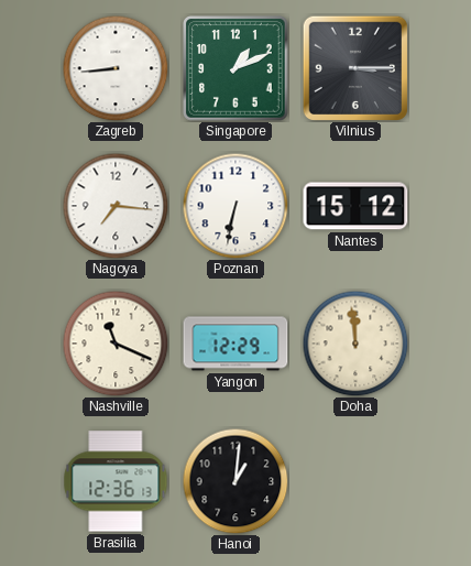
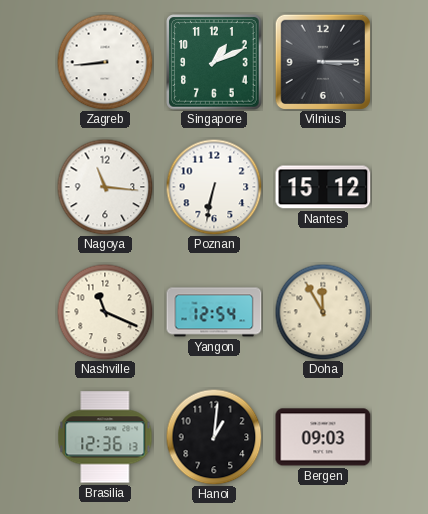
Nagoya: 7:16 -> 11:16
Yangon: 12:29 -> 12:54
Doha: 11:59 -> 11:55
Bergen: none -> 09:03
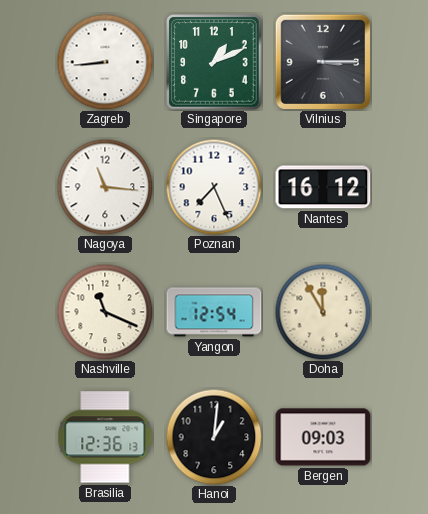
Poznan: 6:32 -> 7:26
Nantes: 15:12 -> 16:12
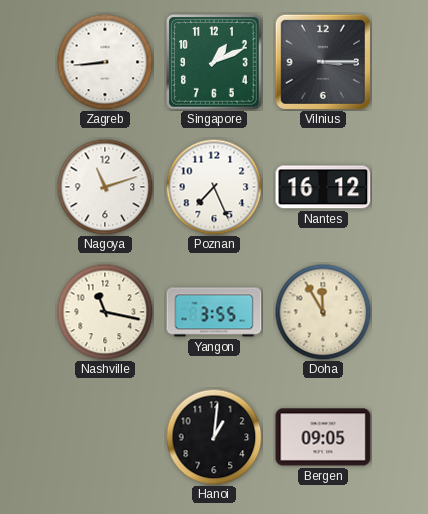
Nagoya: 11:16 -> 11:12
Nashville: 11:19 -> 11:17
Yangon: 12:54 -> 3:55
Brasilia: 12:36 -> none
Bergen: 09:03 -> 09:05
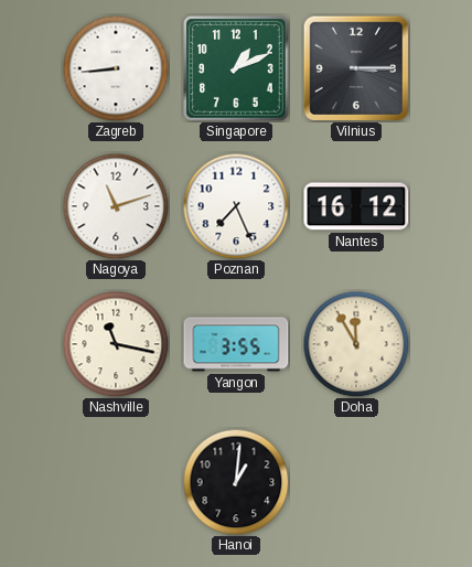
Bergen: 09:05 -> none
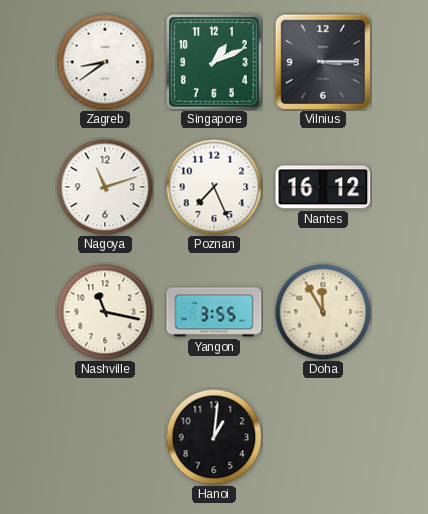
Zagreb: 8:44 -> 8:39
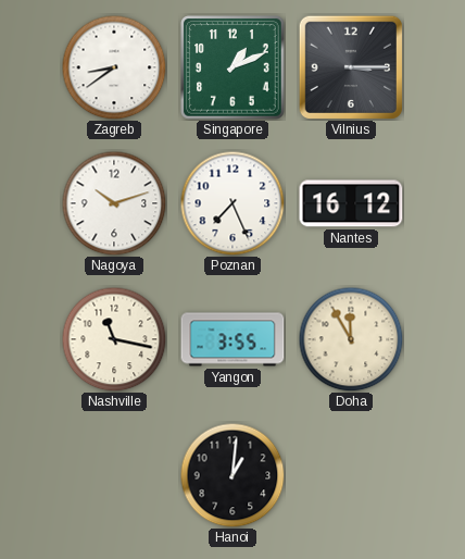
Nagoya: 11:12 -> 10:12
